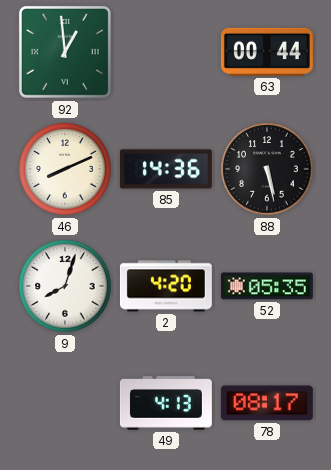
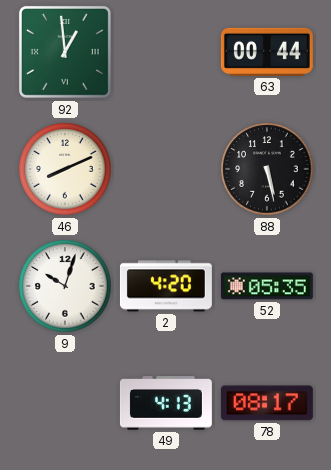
85: 14:36 -> none
9: 8:03 -> 10:03
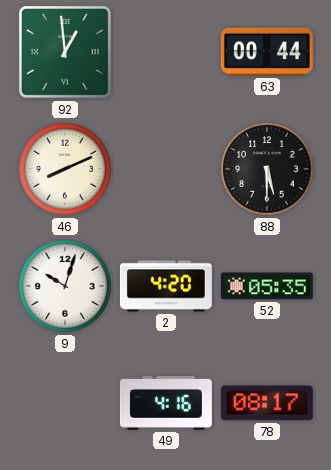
88: 5:28 -> 5:30
49: 4:13 -> 4:16
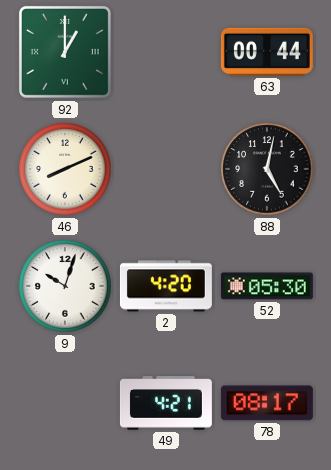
92: 12:59 -> 1:00
88: 5:30 -> 5:02
52: 05:35 -> 05:30
49: 4:16 -> 4:21
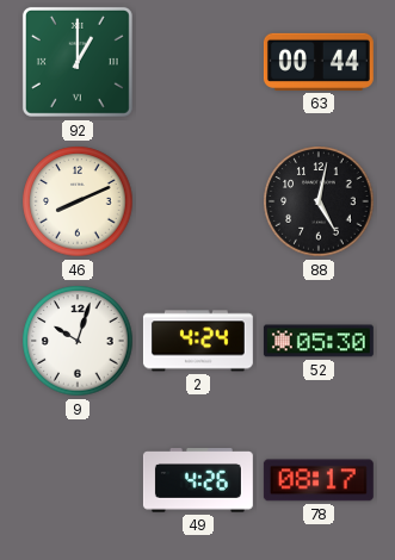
2: 4:20 -> 4:24
49: 4:21 -> 4:26
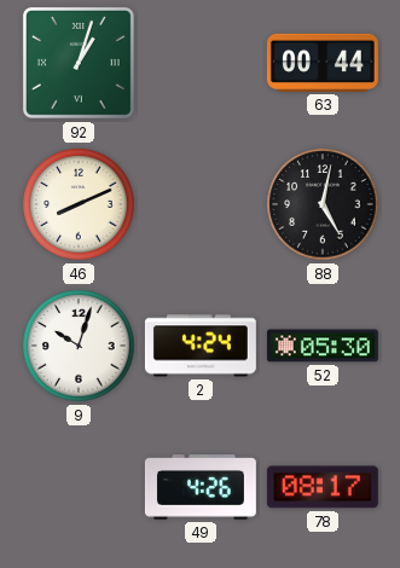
92: 1:00 -> 1:03
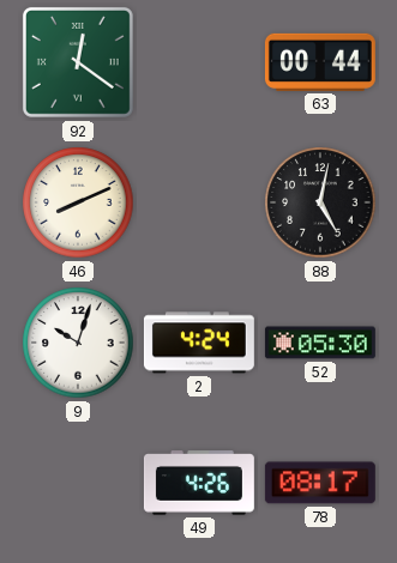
92: 1:03 -> 12:21
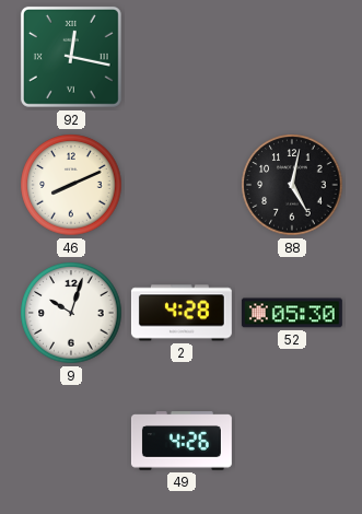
92: 12:21 -> 12:17
63: 00:44 -> none
2: 4:24 -> 4:28
78: 08:17 -> none
